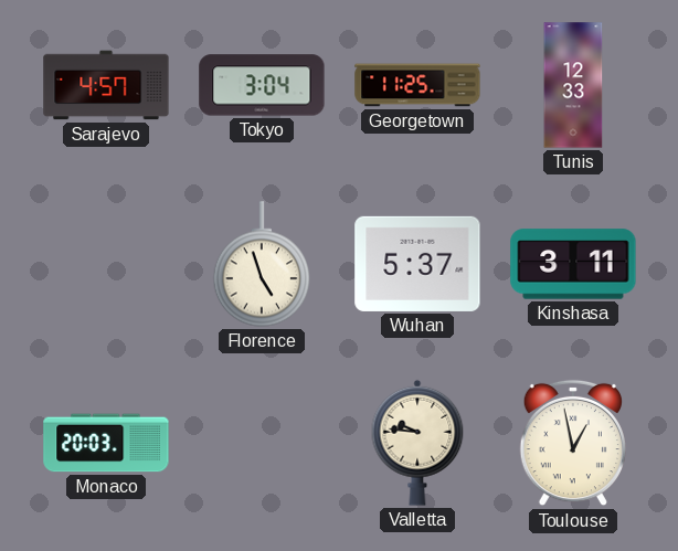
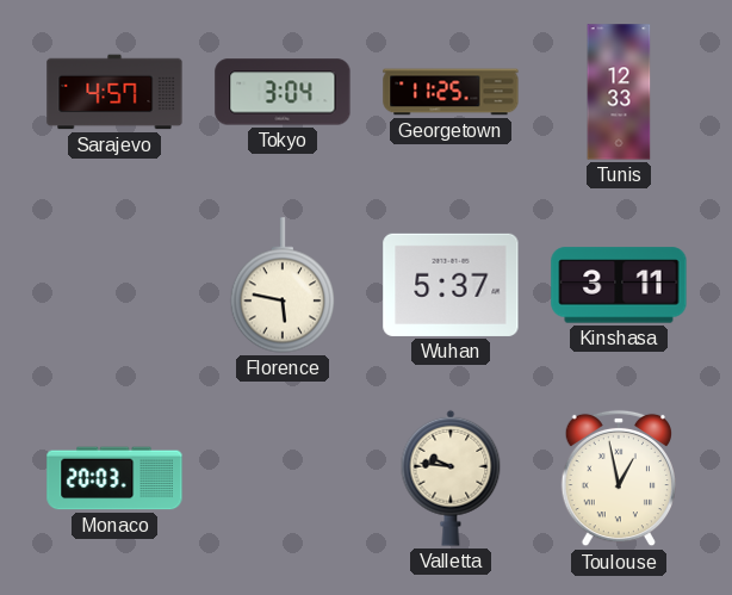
Florence: 4:57 -> 5:47
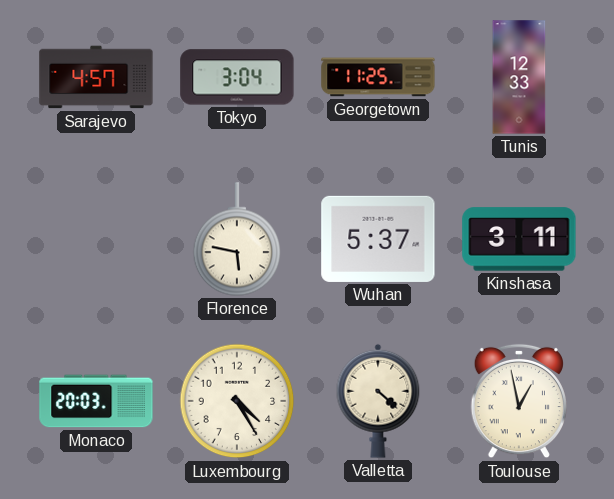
Luxembourg: none -> 4:25
Valletta: 9:46 -> 4:22
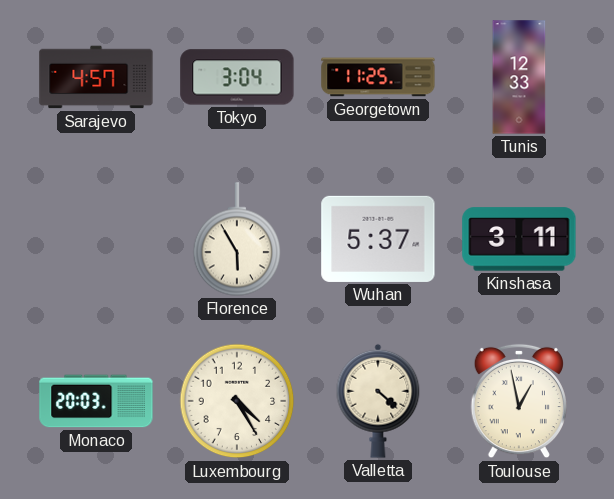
Florence: 5:47 -> 5:55
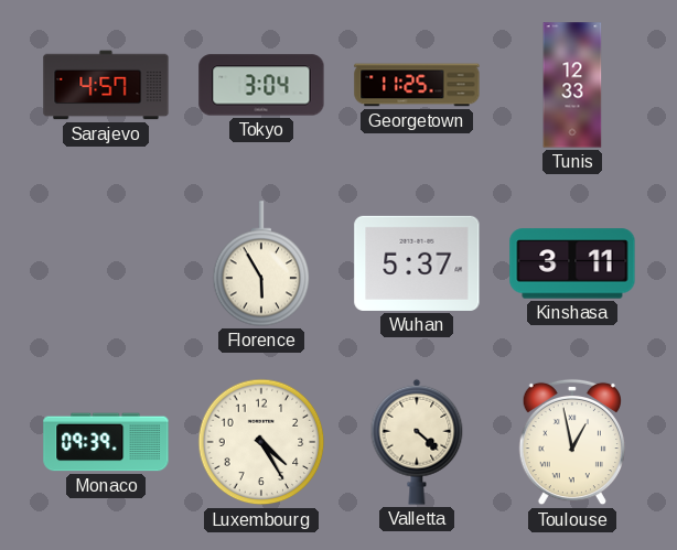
Monaco: 20:03 -> 09:39
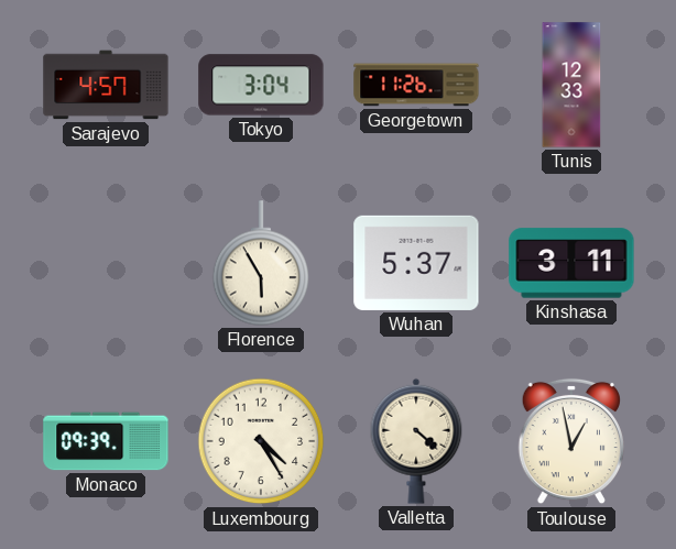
Georgetown: 11:25 -> 11:26
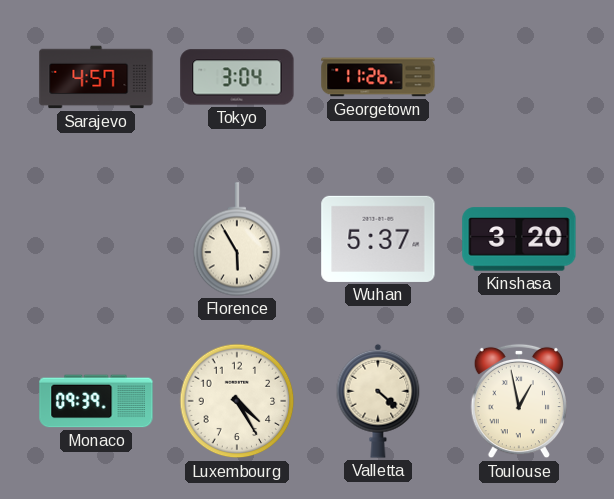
Tunis: 12:33 -> none
Kinshasa: 3:11 -> 3:20
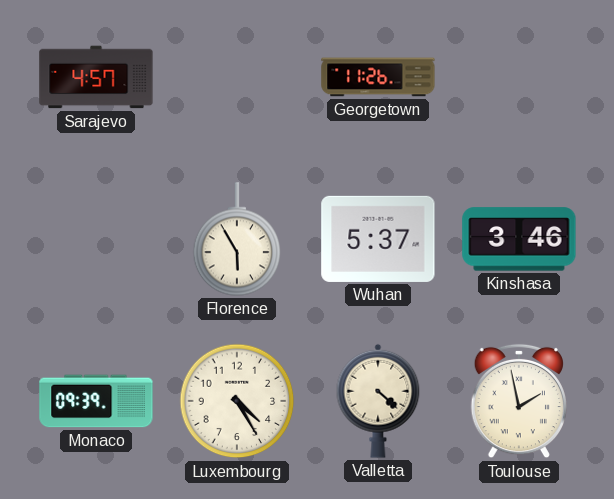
Tokyo: 3:04 -> none
Kinshasa: 3:20 -> 3:46
Toulouse: 12:58 -> 1:58
